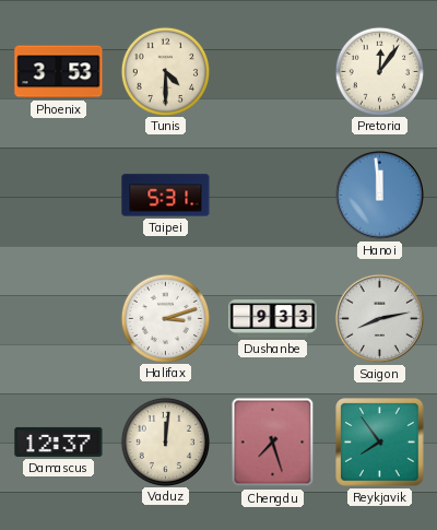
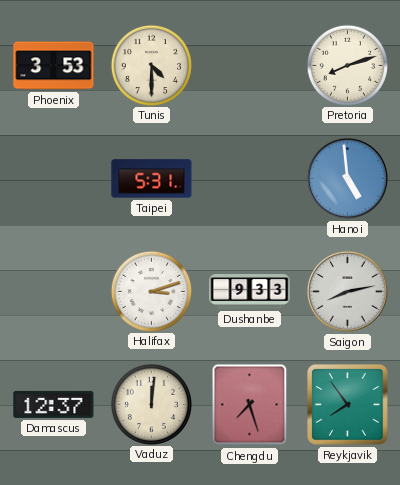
Pretoria: 12:06 -> 8:12
Hanoi: 11:59 -> 4:59
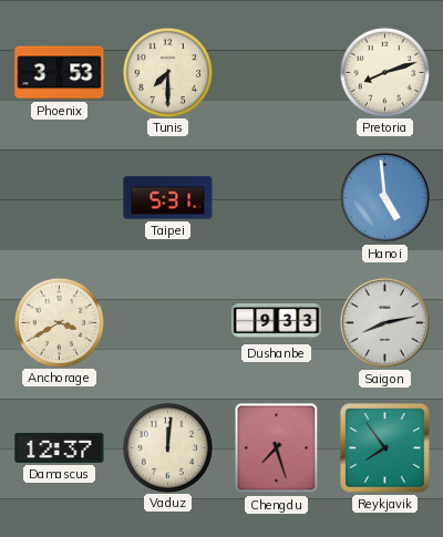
Tunis: 4:30 -> 7:30
Anchorage: none -> 3:40
Halifax: 3:12 -> none
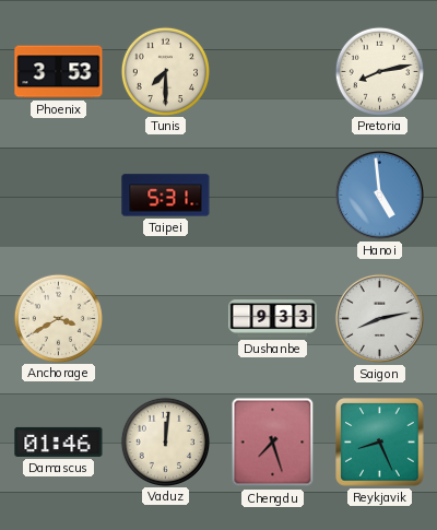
Pretoria: 8:12 -> 8:13
Damascus: 12:37 -> 01:46
Reykjavik: 7:54 -> 8:26
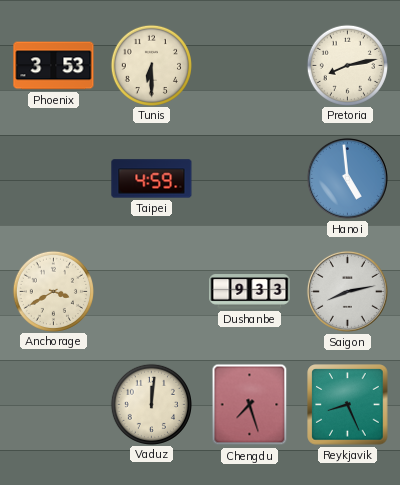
Tunis: 7:30 -> 6:30
Taipei: 5:31 -> 4:59
Damascus: 01:46 -> none
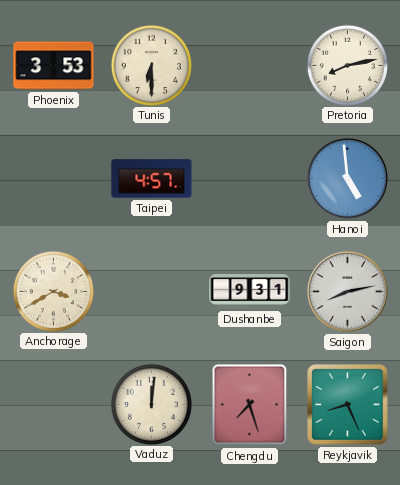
Taipei: 4:59 -> 4:57
Dushanbe: 9:33 -> 9:31
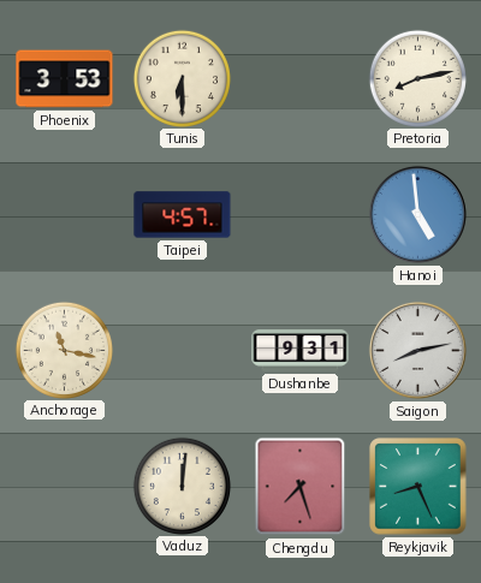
Anchorage: 3:40 -> 11:17
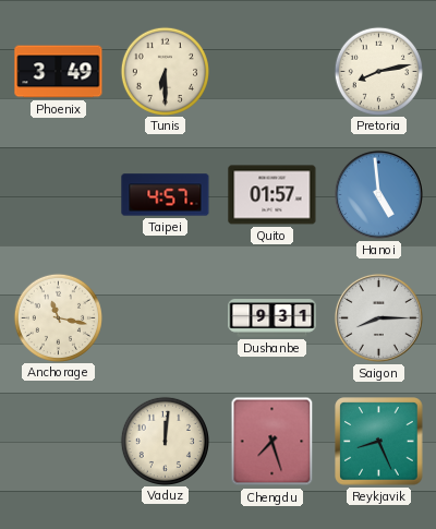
Phoenix: 3:53 -> 3:49
Quito: none -> 01:57
Saigon: 8:13 -> 8:15
